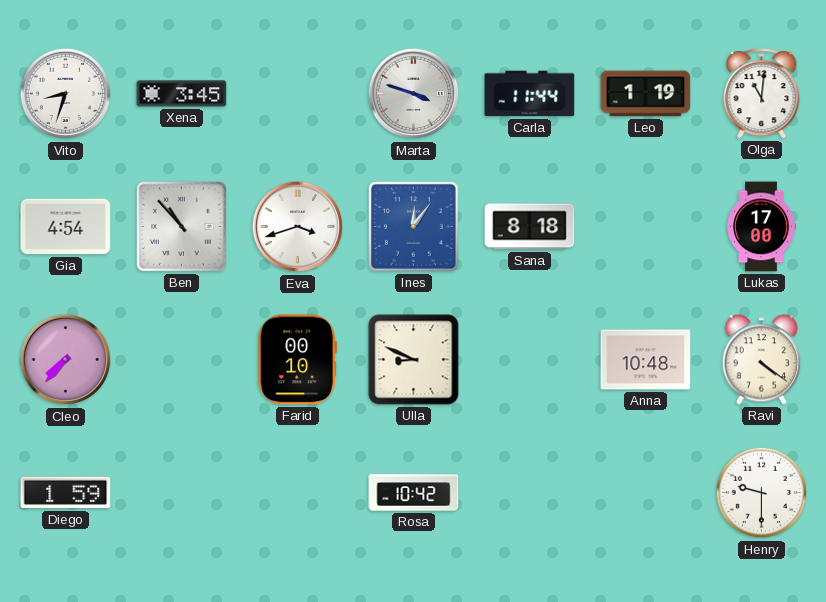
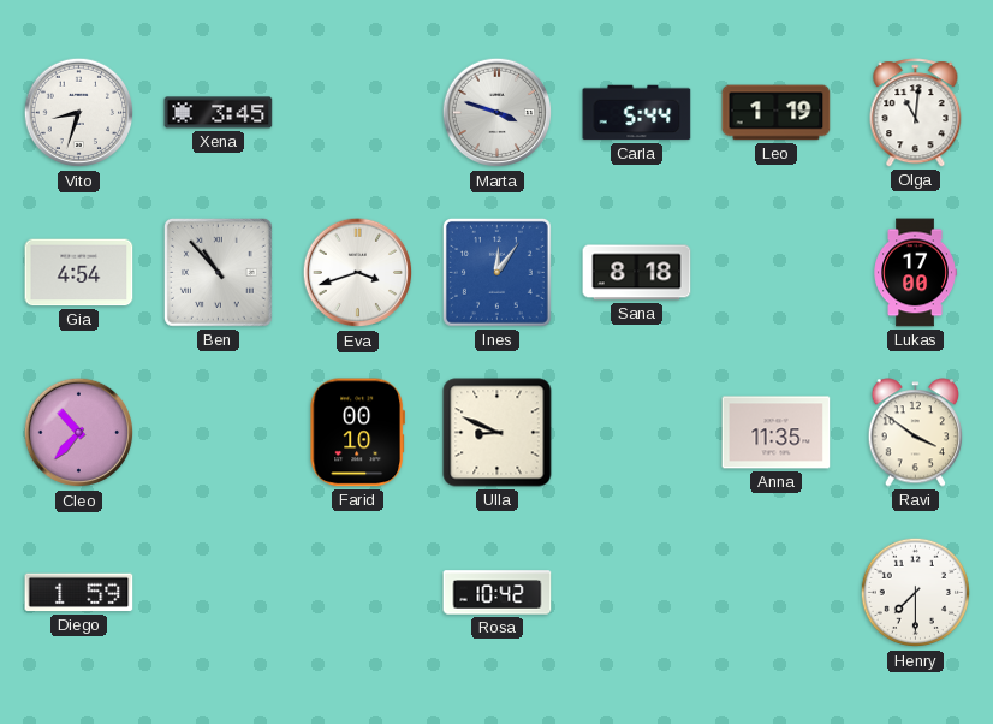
Carla: 11:44 -> 5:44
Cleo: 7:37 -> 10:37
Anna: 10:48 -> 11:35
Ravi: 4:21 -> 3:51
Henry: 9:30 -> 7:30
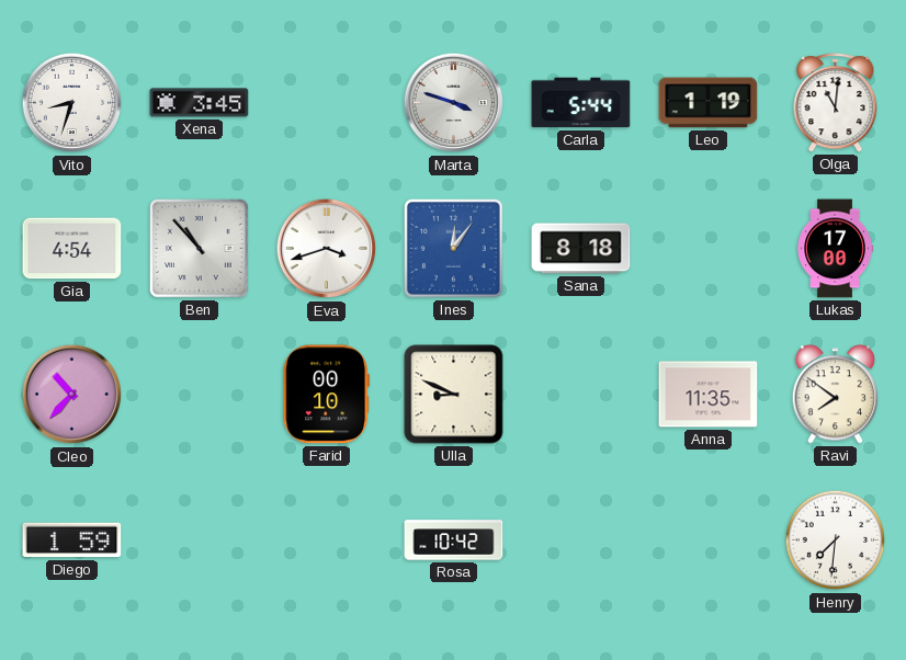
Ravi: 3:51 -> 7:51
Henry: 7:30 -> 7:31
